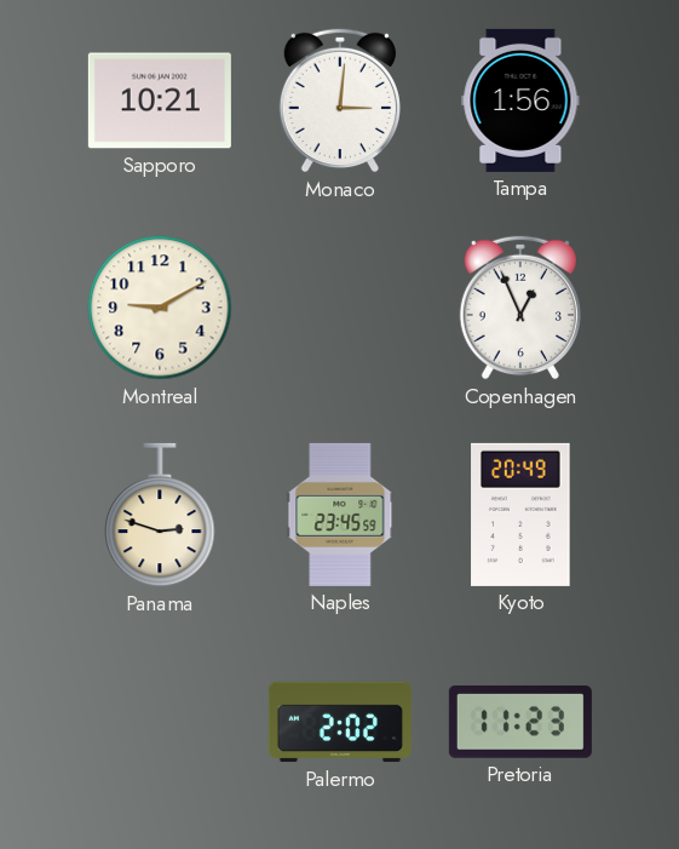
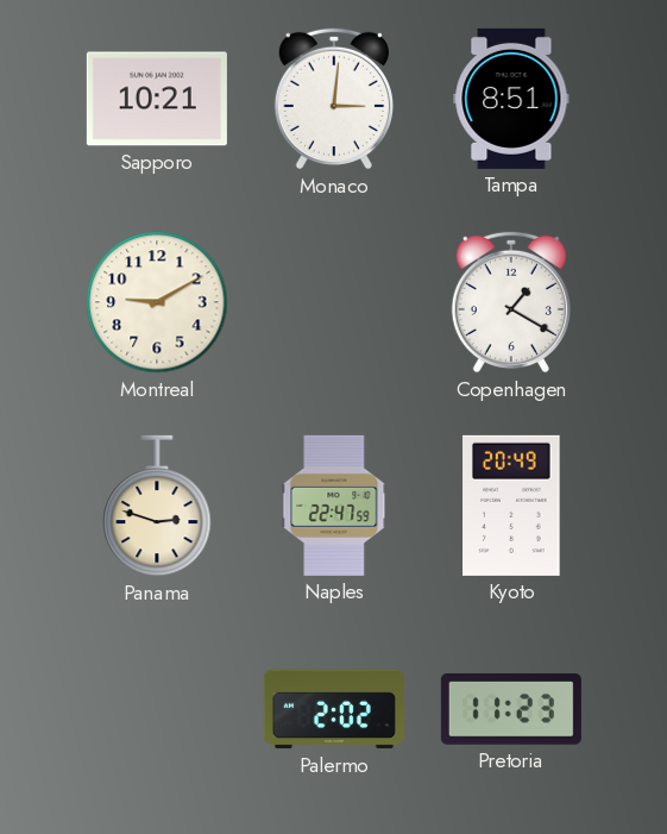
Tampa: 1:56 -> 8:51
Copenhagen: 12:56 -> 1:20
Naples: 23:45 -> 22:47
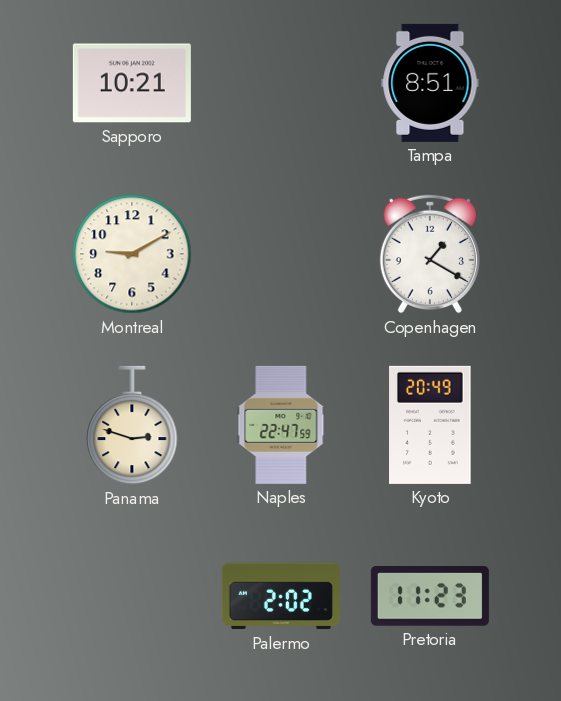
Monaco: 3:01 -> none
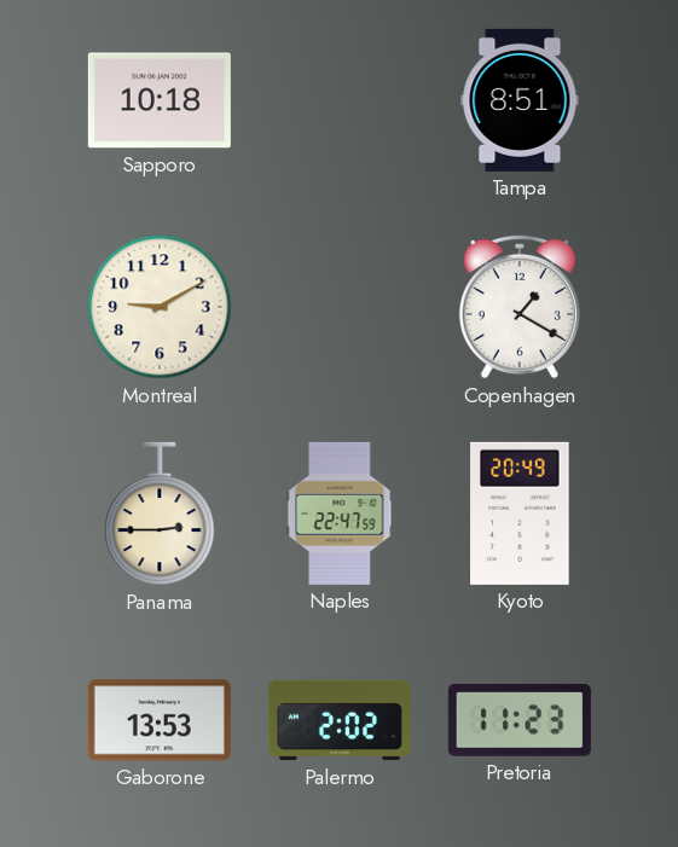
Sapporo: 10:21 -> 10:18
Panama: 2:48 -> 2:45
Gaborone: none -> 13:53
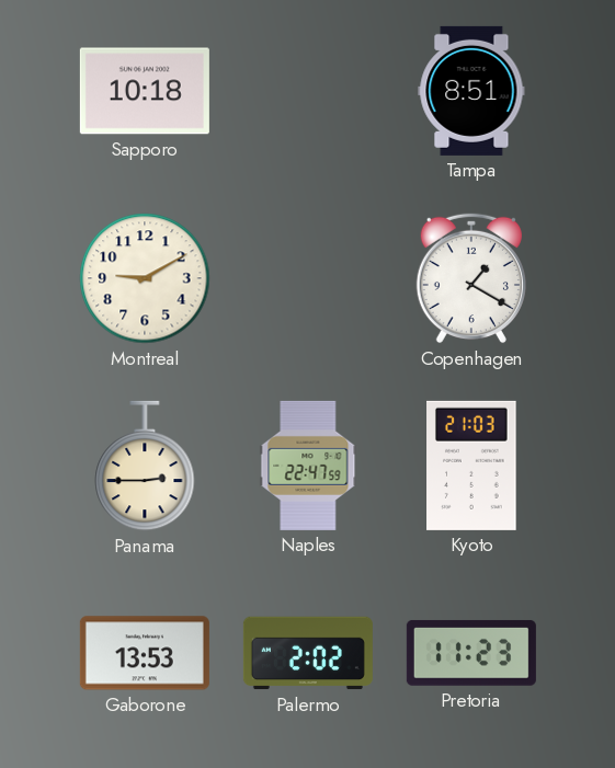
Kyoto: 20:49 -> 21:03
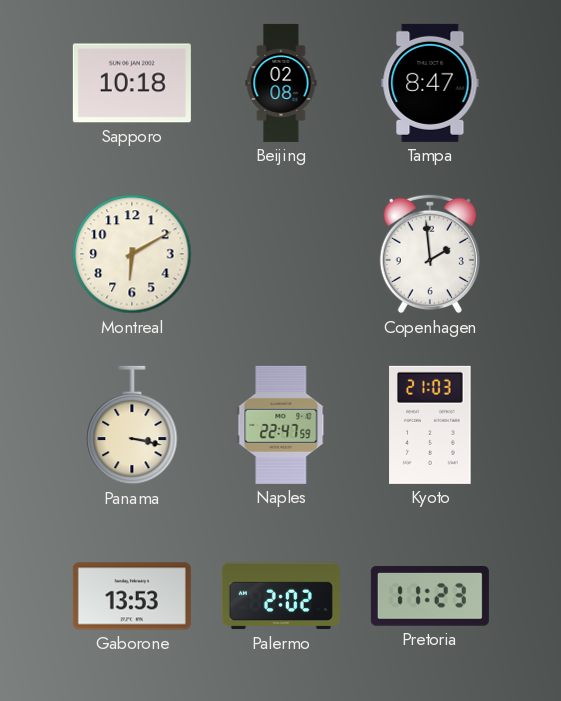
Beijing: none -> 02:08
Tampa: 8:51 -> 8:47
Montreal: 9:10 -> 6:10
Copenhagen: 1:20 -> 1:59
Panama: 2:45 -> 3:17
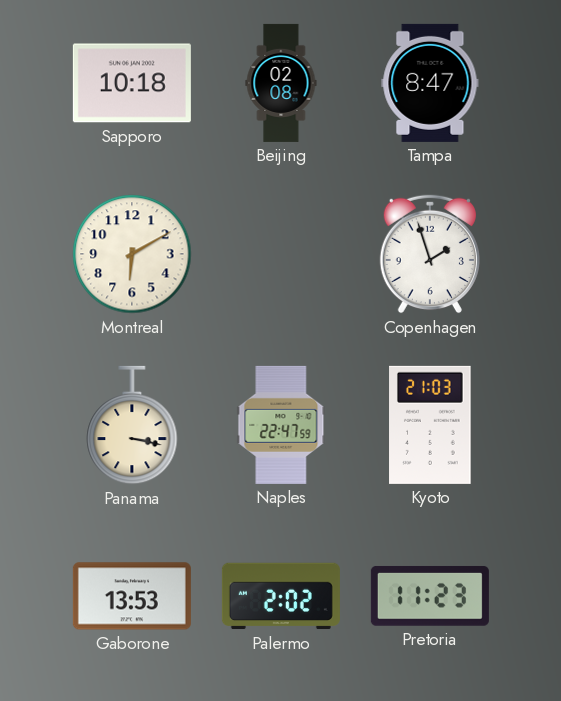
Copenhagen: 1:59 -> 1:57
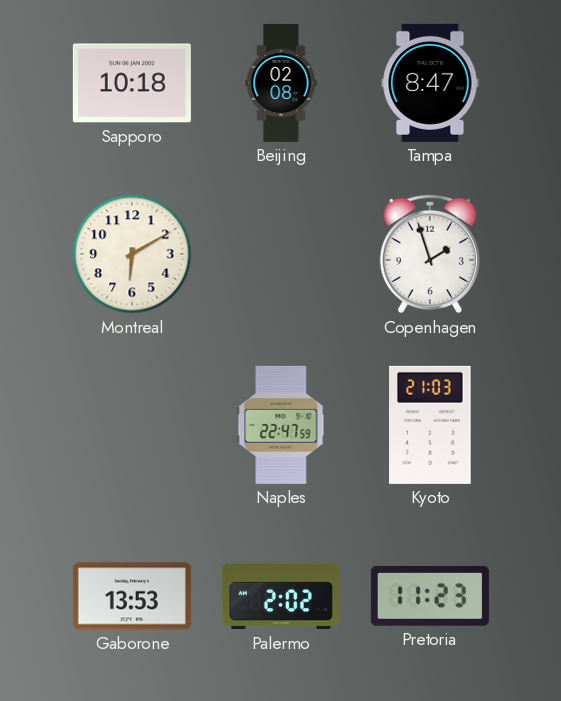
Panama: 3:17 -> none
